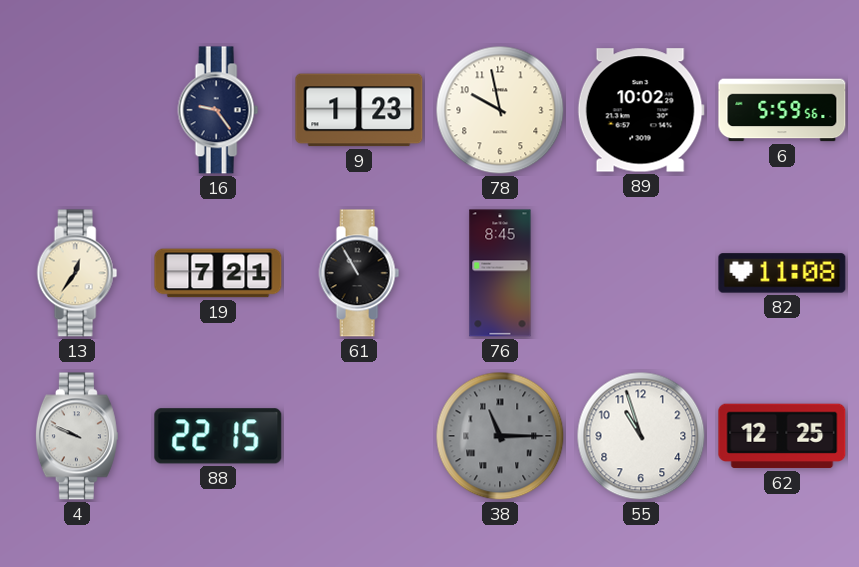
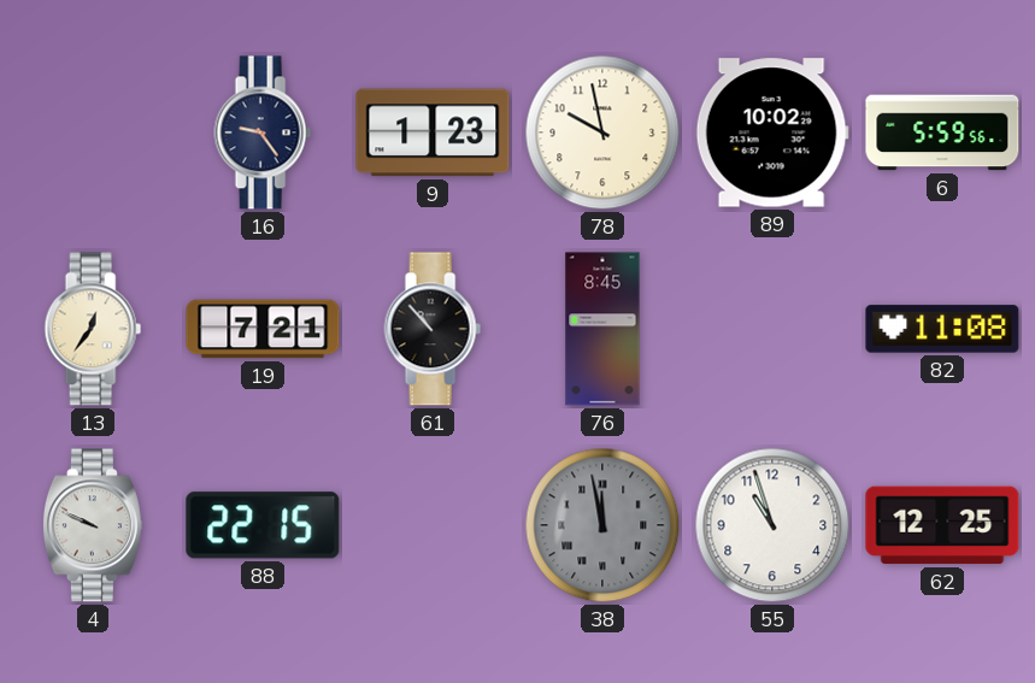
61: 10:55 -> 10:53
38: 11:15 -> 11:58
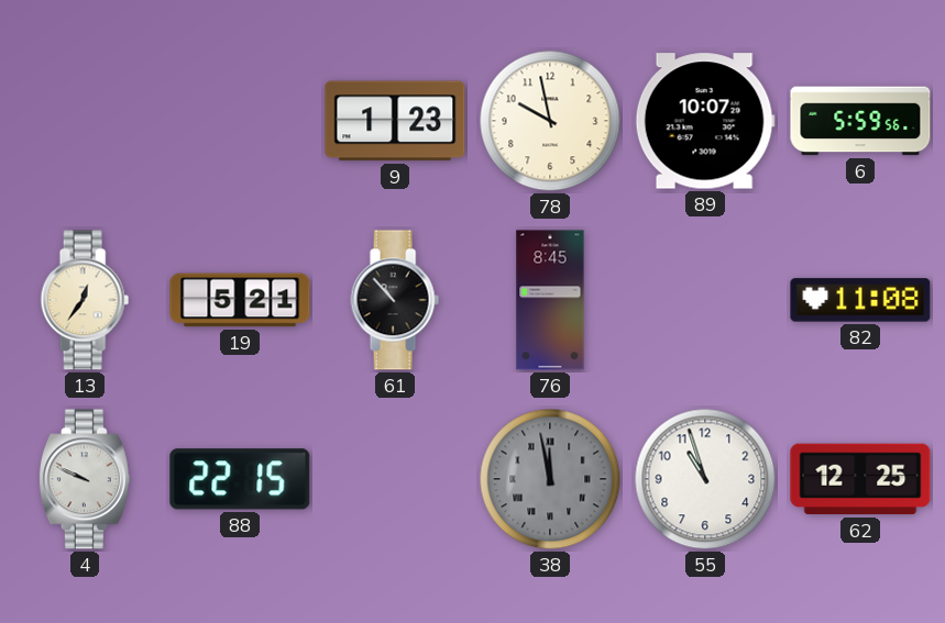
16: 9:24 -> none
89: 10:02 -> 10:07
19: 7:21 -> 5:21
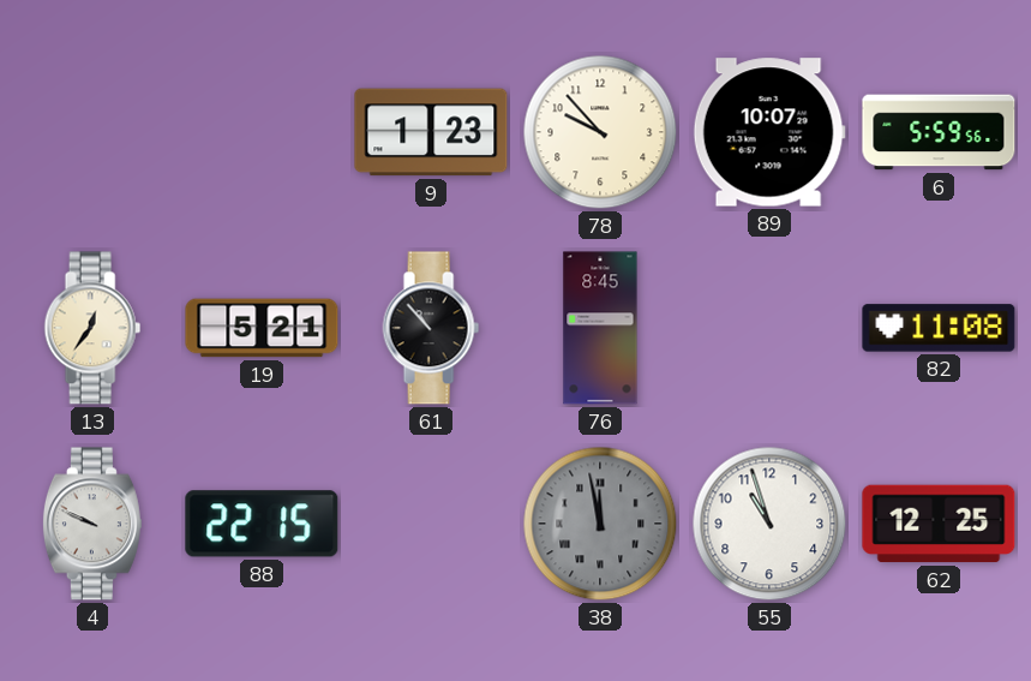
78: 9:58 -> 9:53
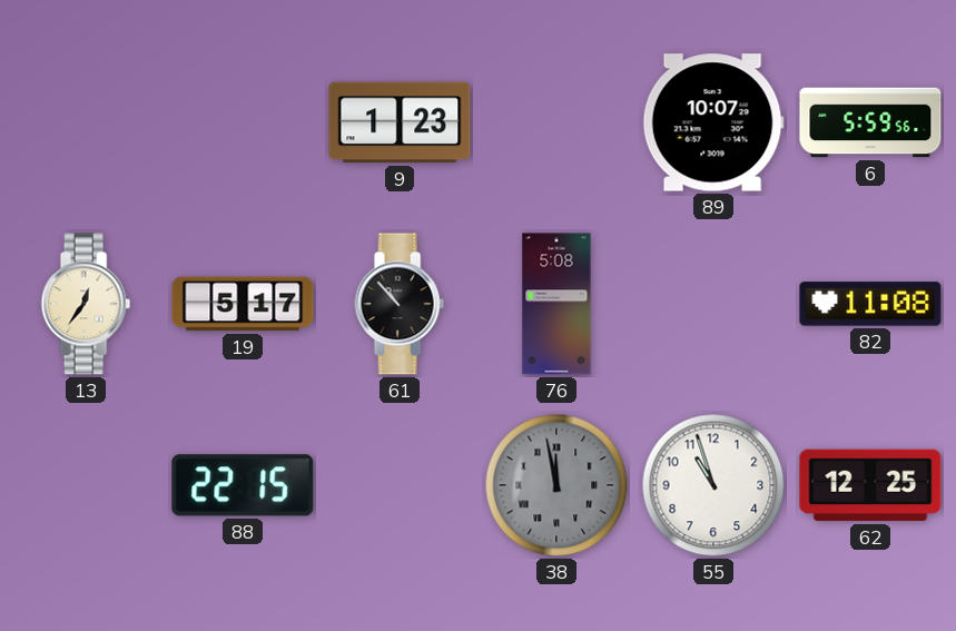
78: 9:53 -> none
19: 5:21 -> 5:17
76: 8:45 -> 5:08
4: 9:49 -> none
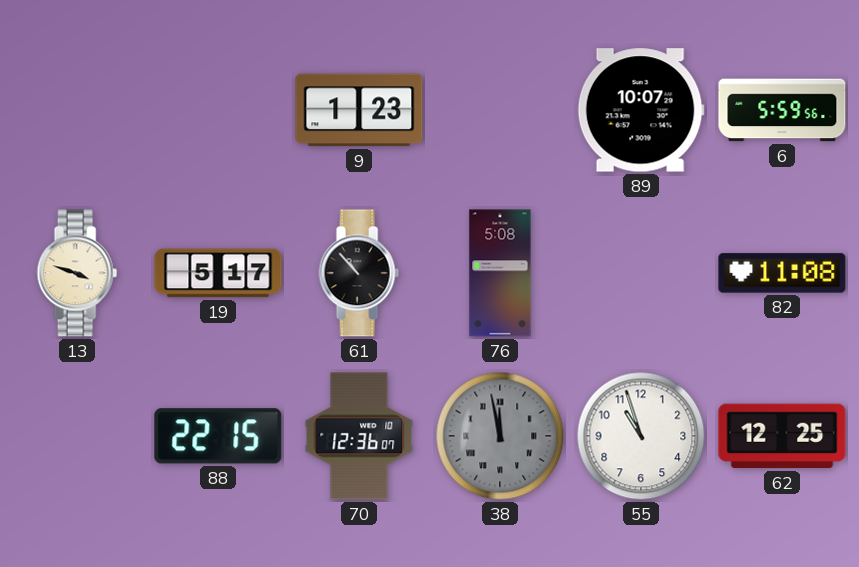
13: 12:36 -> 3:48
70: none -> 12:36
